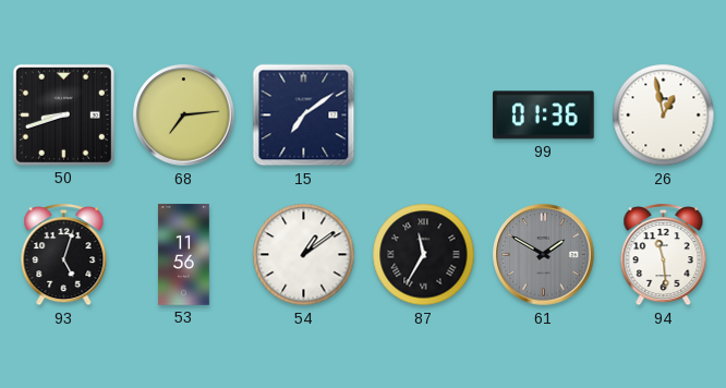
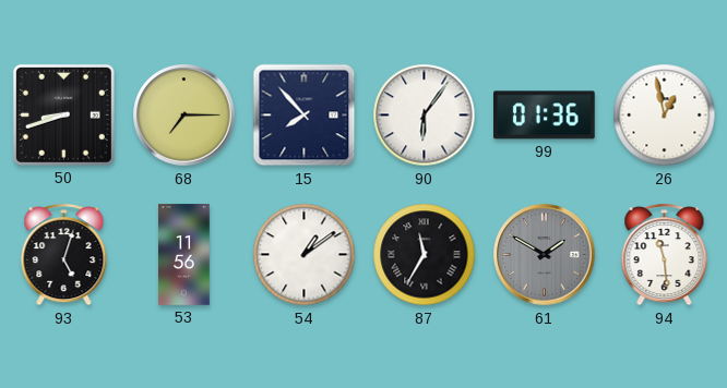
68: 7:14 -> 7:15
15: 7:09 -> 7:53
90: none -> 6:06
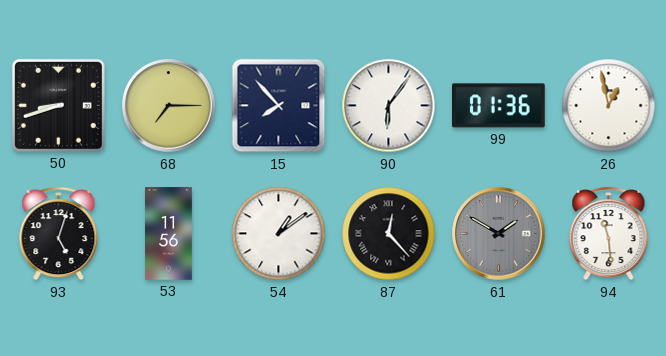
87: 11:35 -> 12:23
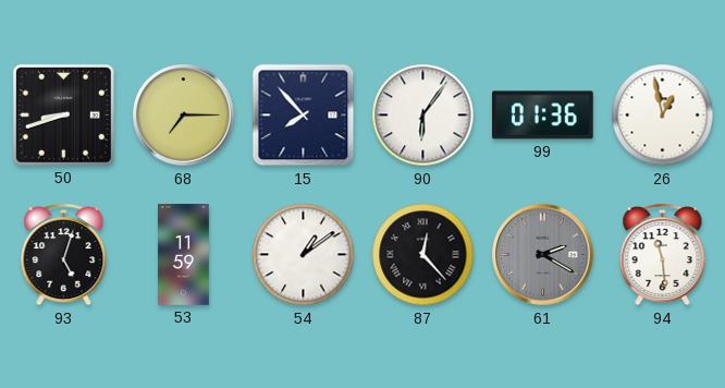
53: 11:56 -> 11:59
61: 1:50 -> 2:20
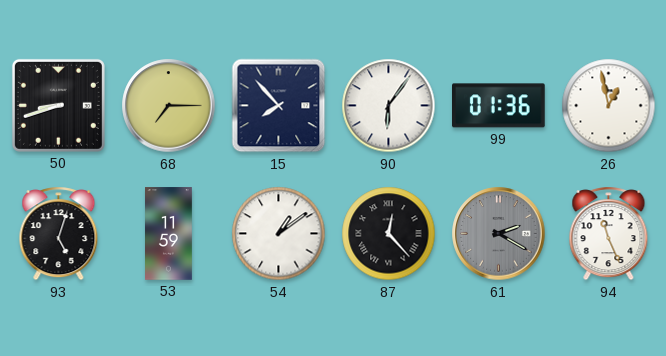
94: 11:29 -> 11:26
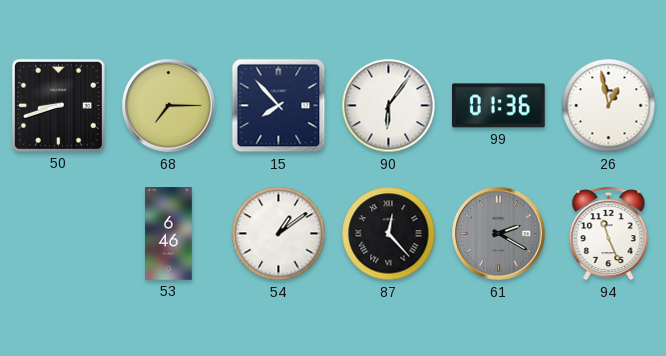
93: 5:03 -> none
53: 11:59 -> 6:46
